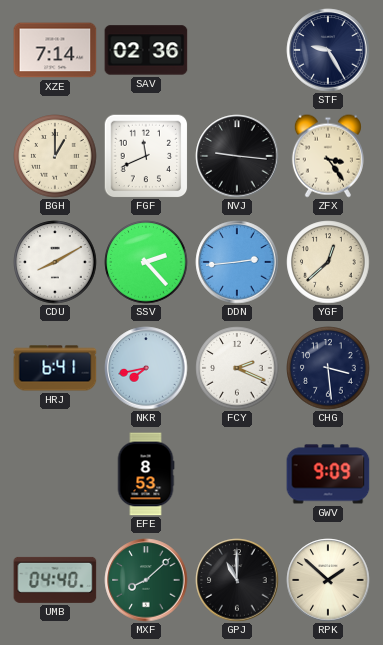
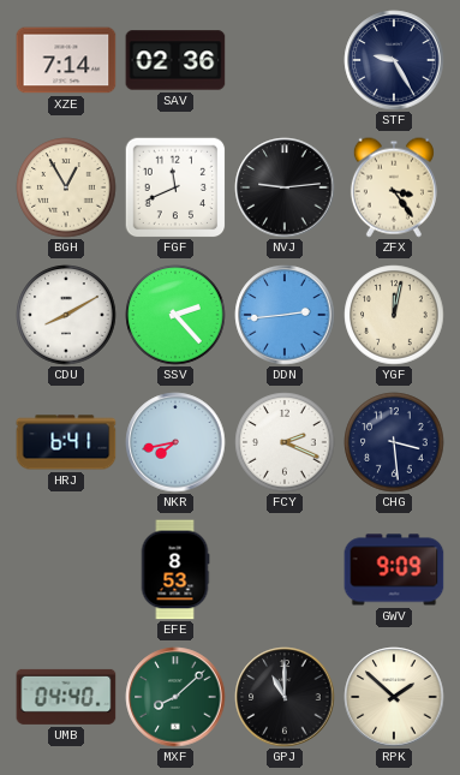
BGH: 1:00 -> 12:55
NVJ: 9:16 -> 9:14
YGF: 12:38 -> 12:02
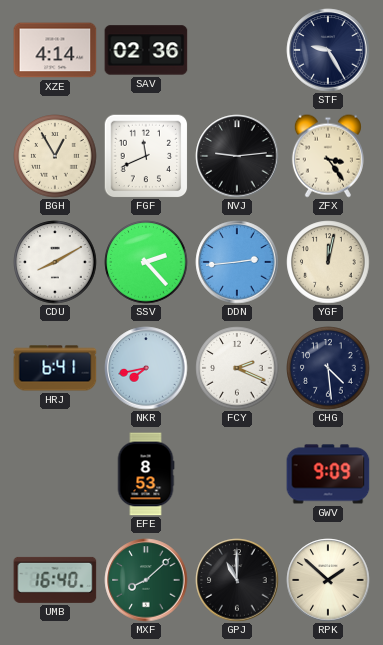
XZE: 7:14 -> 4:14
CHG: 3:29 -> 4:29
UMB: 04:40 -> 16:40
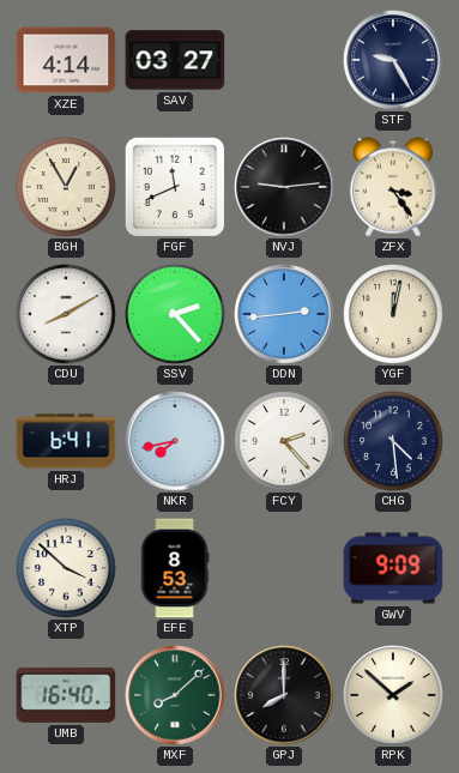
SAV: 02:36 -> 03:27
FCY: 2:19 -> 2:23
XTP: none -> 3:52
GPJ: 11:00 -> 8:00
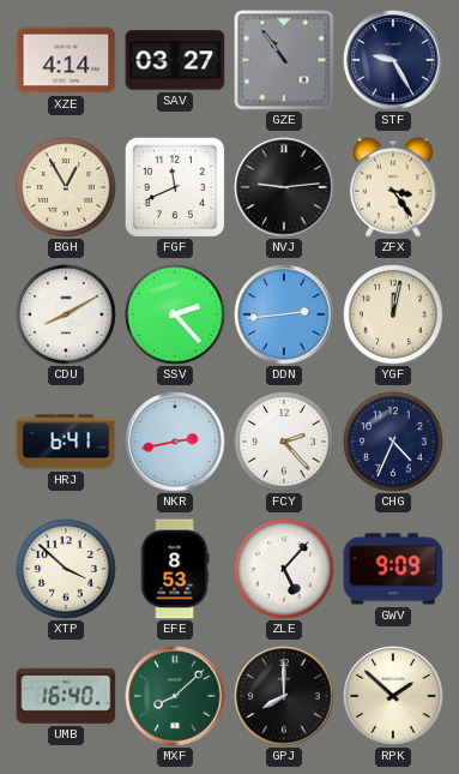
GZE: none -> 10:54
NKR: 7:43 -> 2:43
CHG: 4:29 -> 4:34
ZLE: none -> 5:07
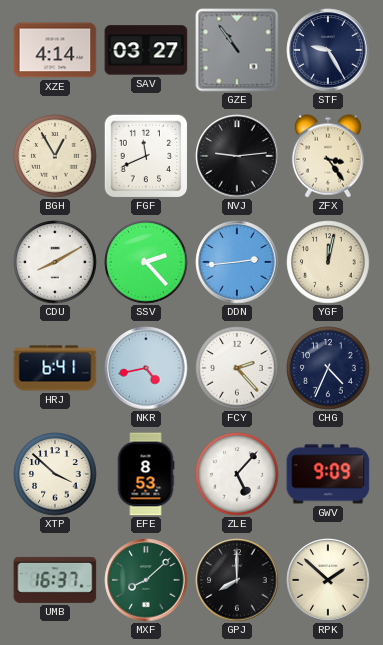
NKR: 2:43 -> 4:43
UMB: 16:40 -> 16:37
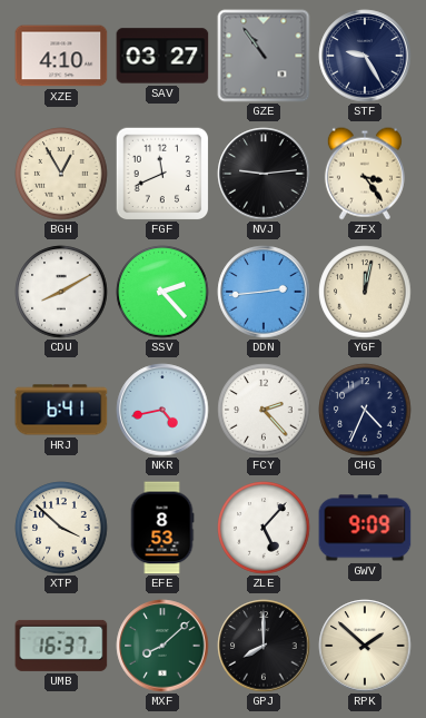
XZE: 4:14 -> 4:10
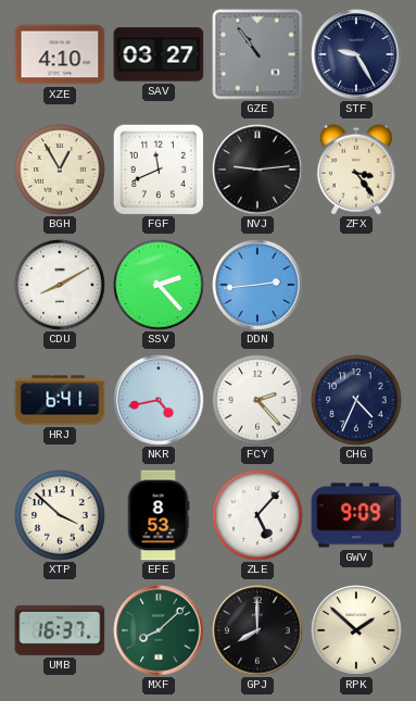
YGF: 12:02 -> none
